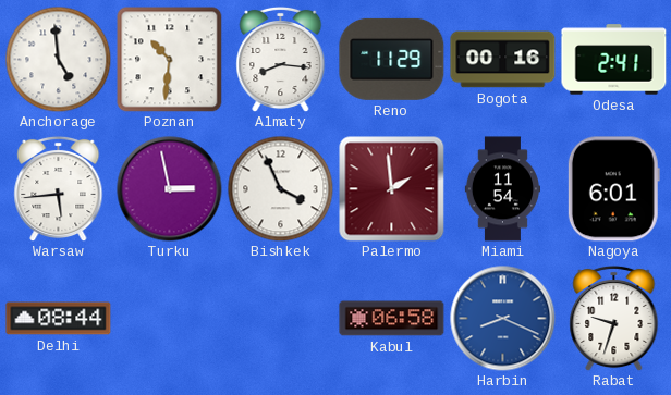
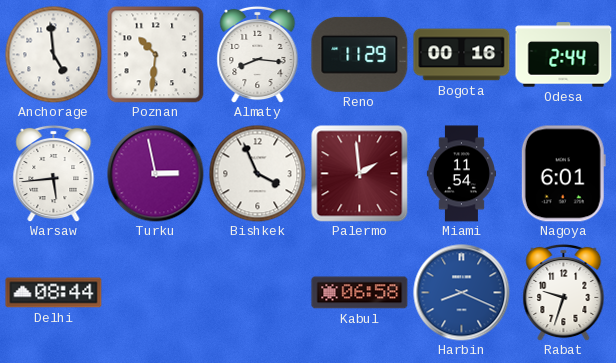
Odesa: 2:41 -> 2:44
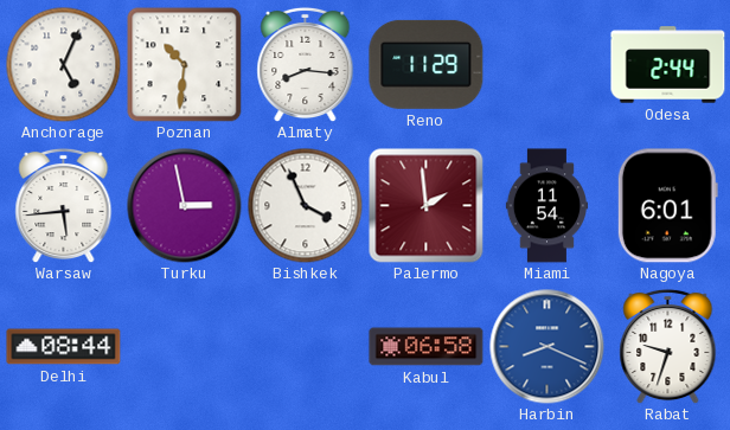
Anchorage: 4:59 -> 5:04
Bogota: 00:16 -> none
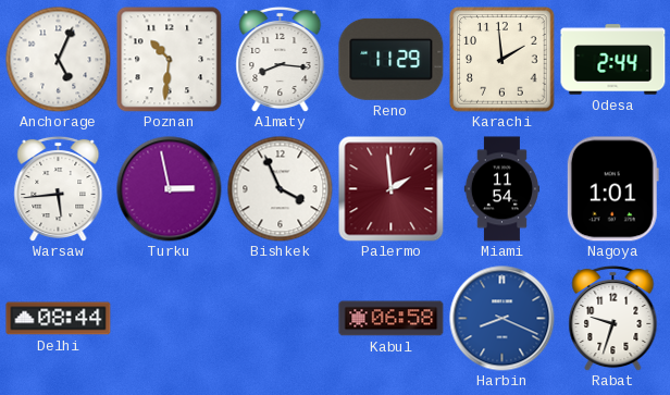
Karachi: none -> 1:59
Nagoya: 6:01 -> 1:01
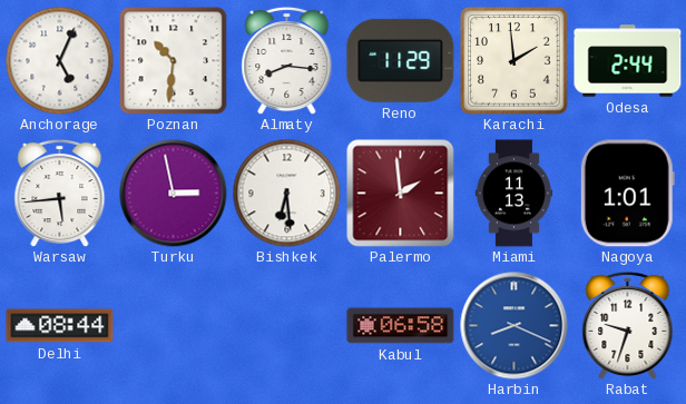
Bishkek: 3:56 -> 6:29
Miami: 11:54 -> 11:13
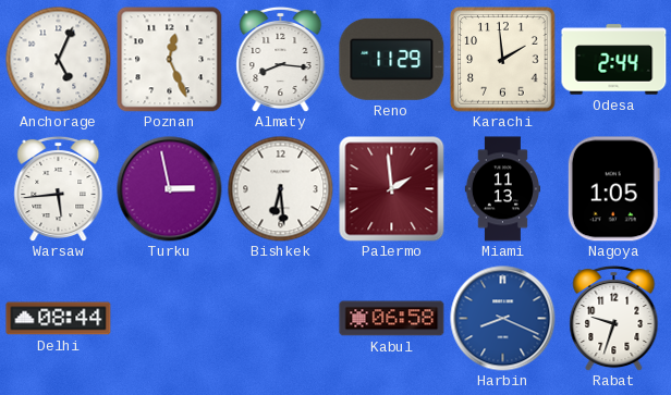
Poznan: 10:31 -> 12:26
Nagoya: 1:01 -> 1:05
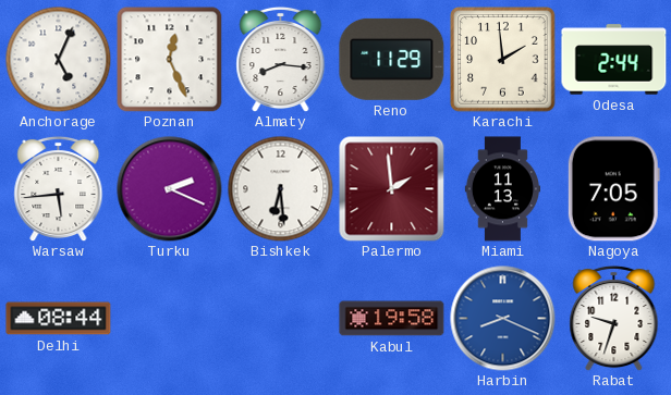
Turku: 2:58 -> 2:19
Nagoya: 1:05 -> 7:05
Kabul: 06:58 -> 19:58
